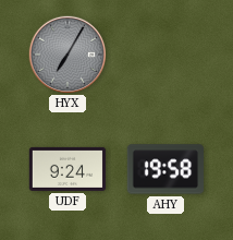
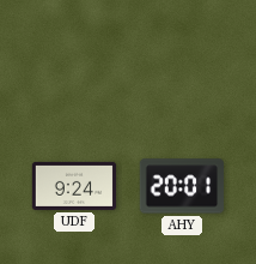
HYX: 7:05 -> none
AHY: 19:58 -> 20:01
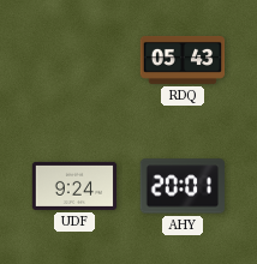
RDQ: none -> 05:43
